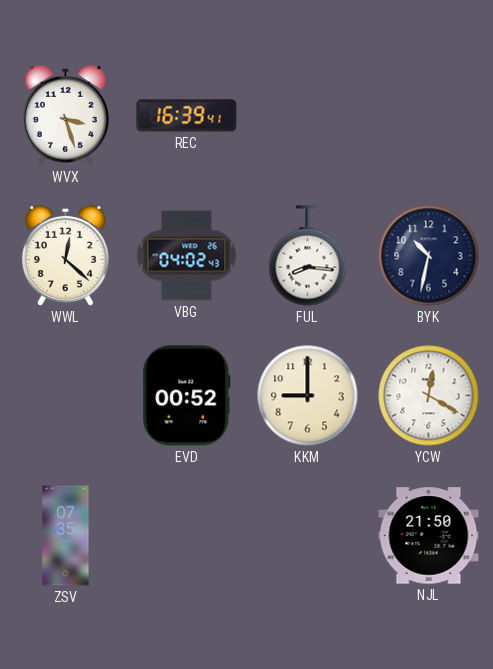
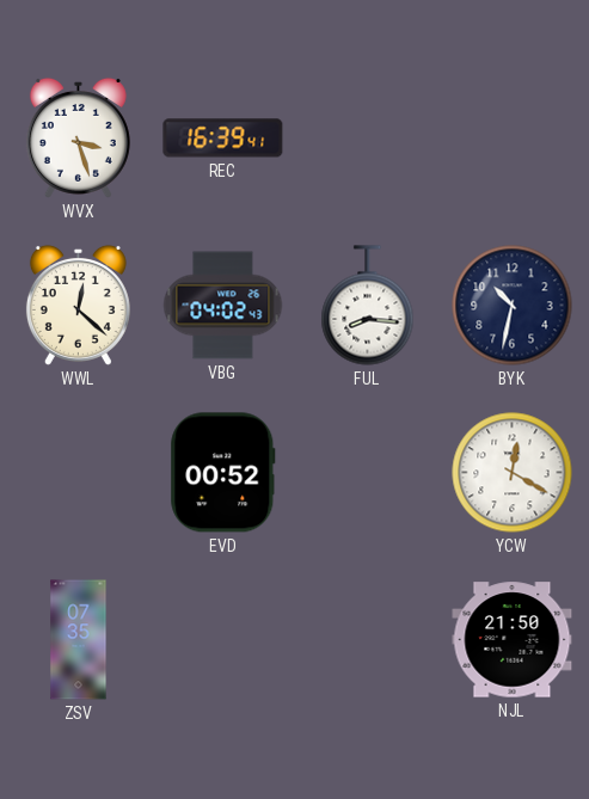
KKM: 9:00 -> none
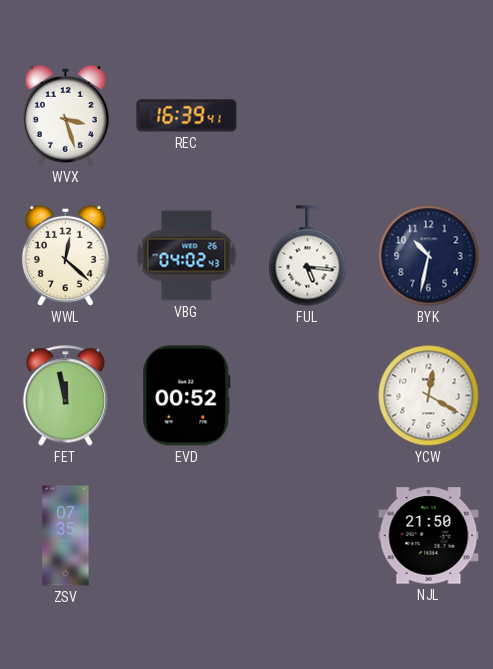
FUL: 8:16 -> 5:16
FET: none -> 11:58
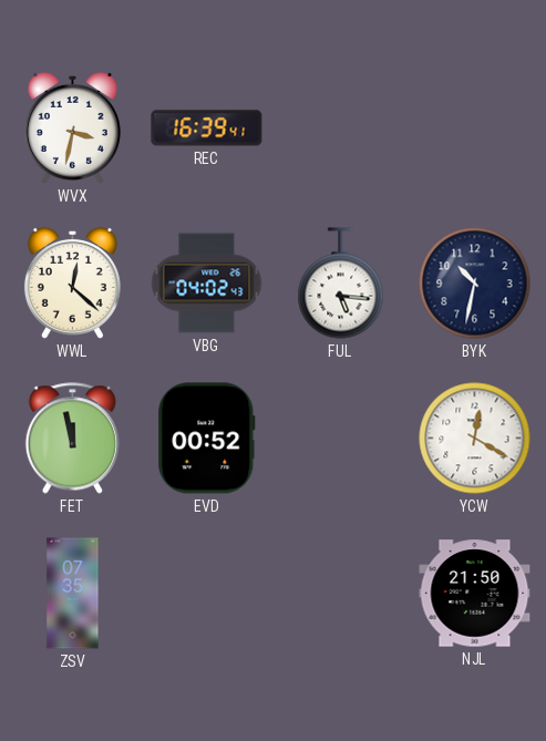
WVX: 3:27 -> 3:32
